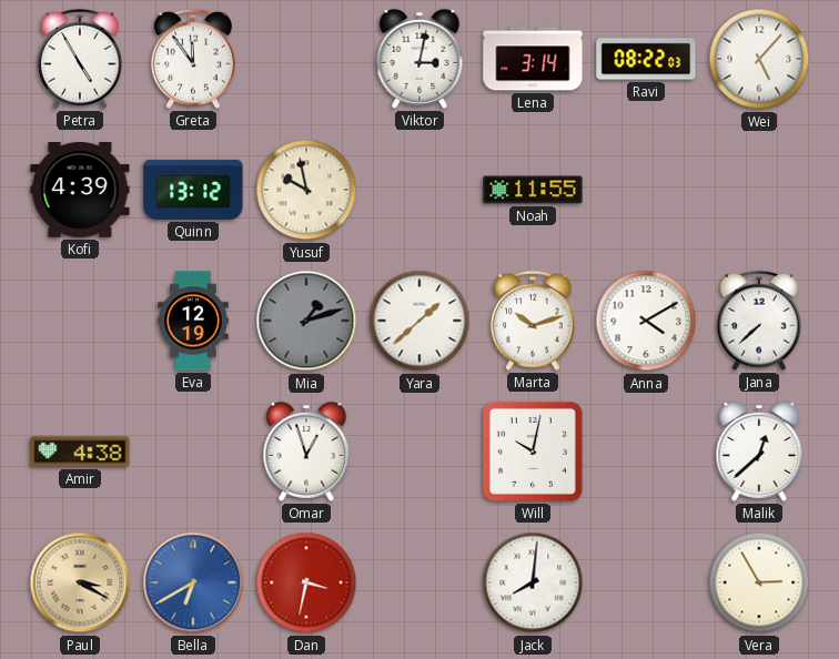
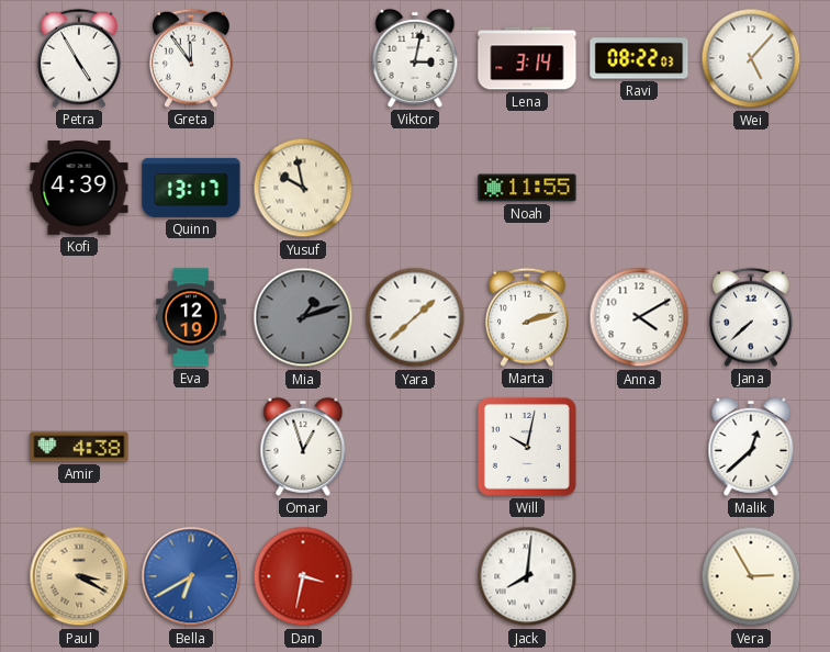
Quinn: 13:12 -> 13:17
Marta: 10:12 -> 2:12
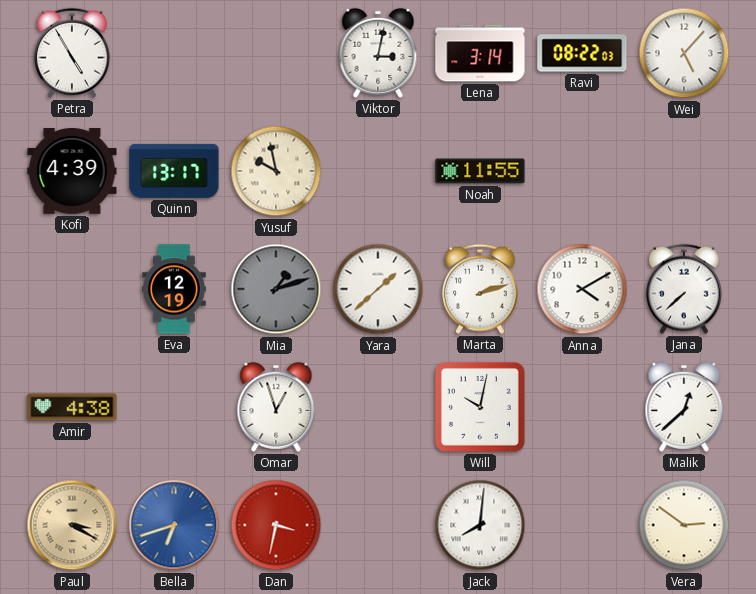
Greta: 11:54 -> none
Bella: 6:40 -> 6:42
Vera: 2:55 -> 2:51
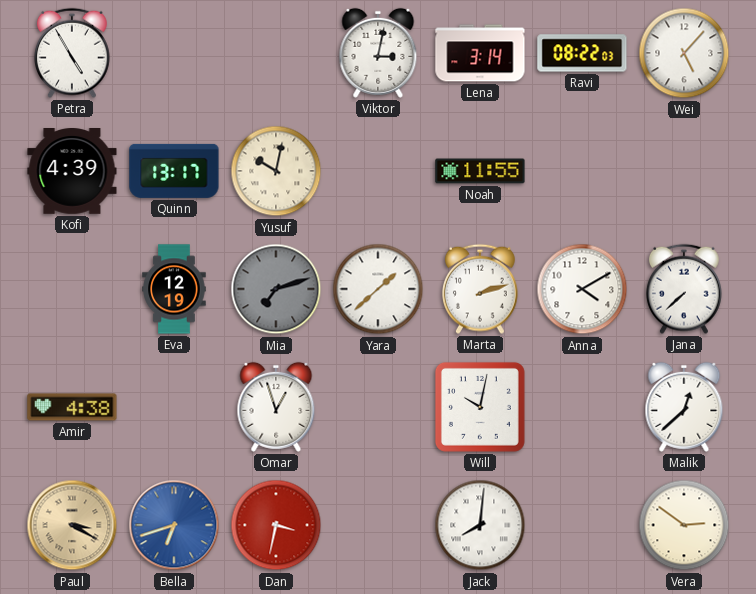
Yusuf: 9:58 -> 10:02
Mia: 1:12 -> 7:12
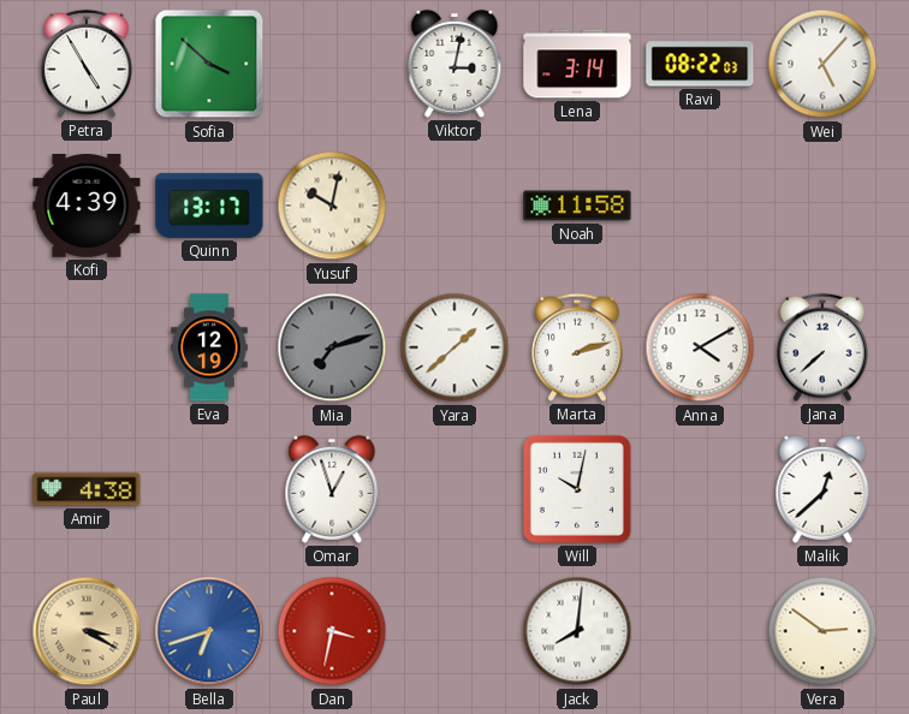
Sofia: none -> 3:52
Noah: 11:55 -> 11:58
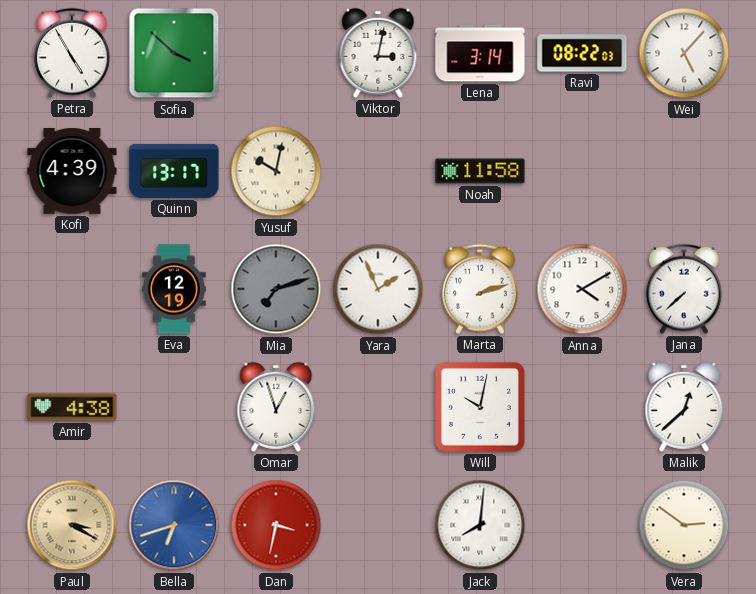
Yara: 1:38 -> 1:56
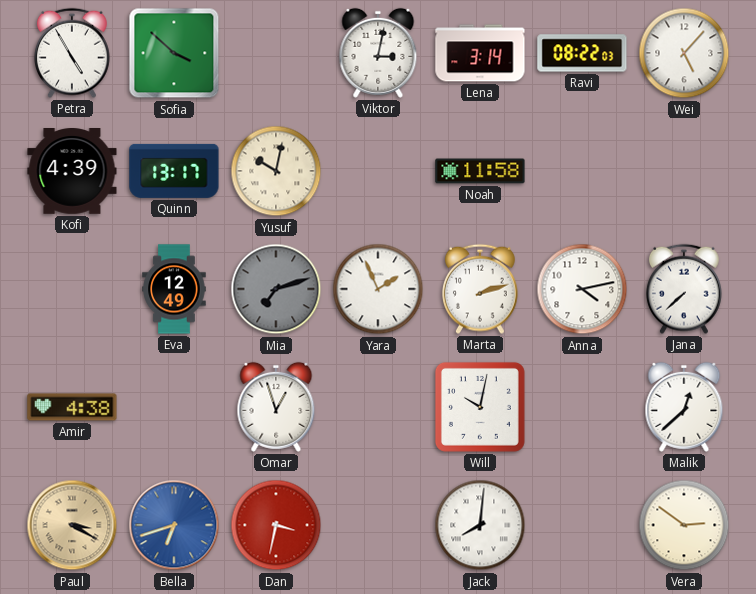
Eva: 12:19 -> 12:49
Anna: 4:10 -> 4:13
